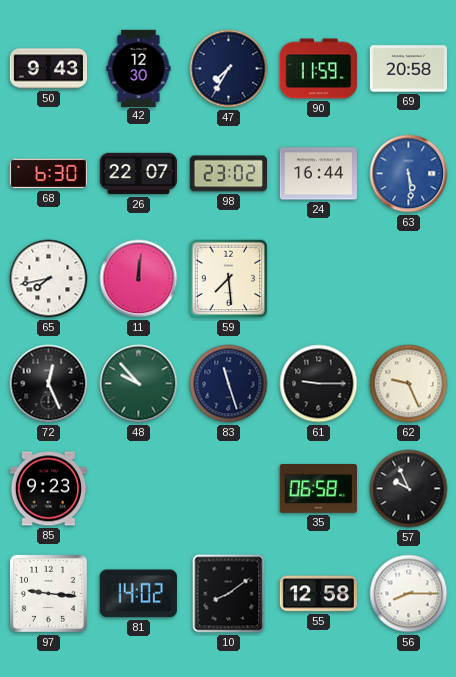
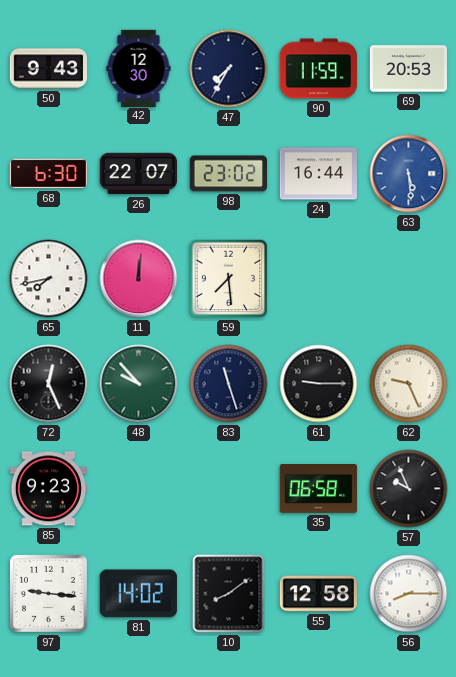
69: 20:58 -> 20:53
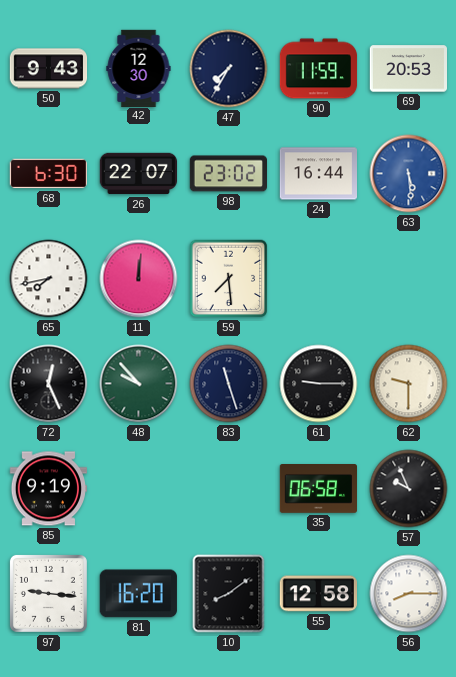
62: 9:26 -> 9:30
85: 9:23 -> 9:19
81: 14:02 -> 16:20
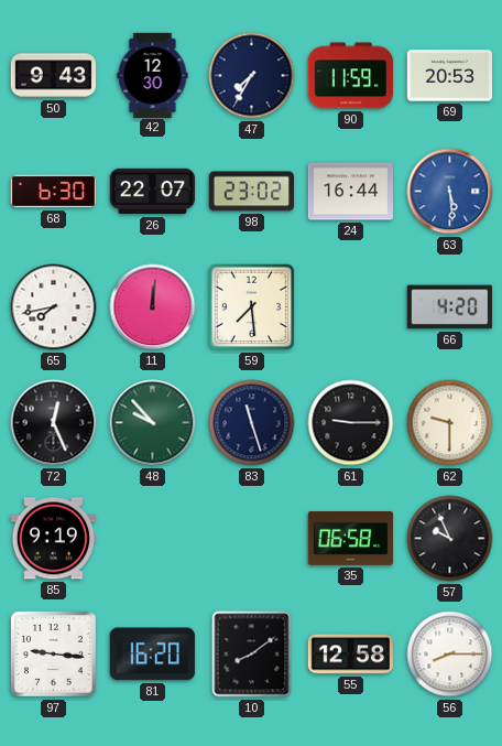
66: none -> 4:20
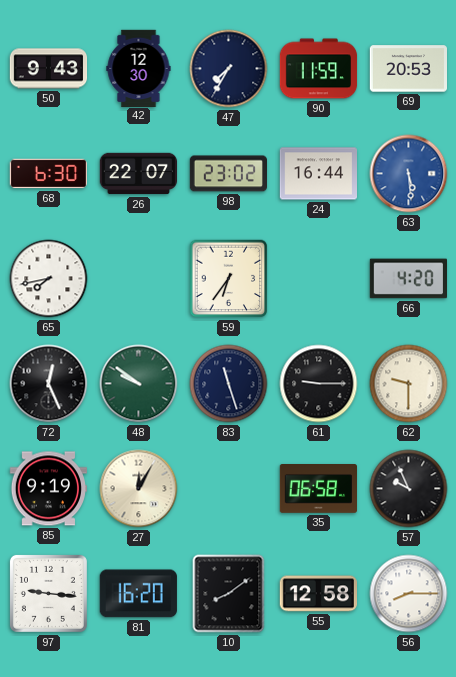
11: 12:01 -> none
59: 7:29 -> 6:36
48: 9:53 -> 9:51
27: none -> 12:05
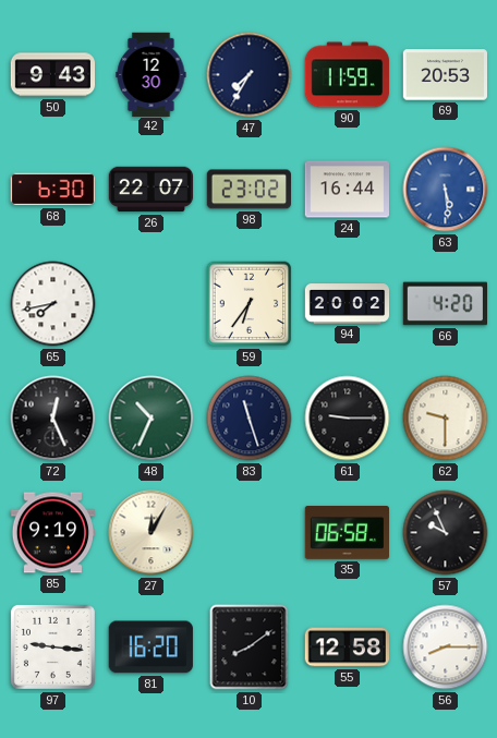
94: none -> 20:02
48: 9:51 -> 10:34
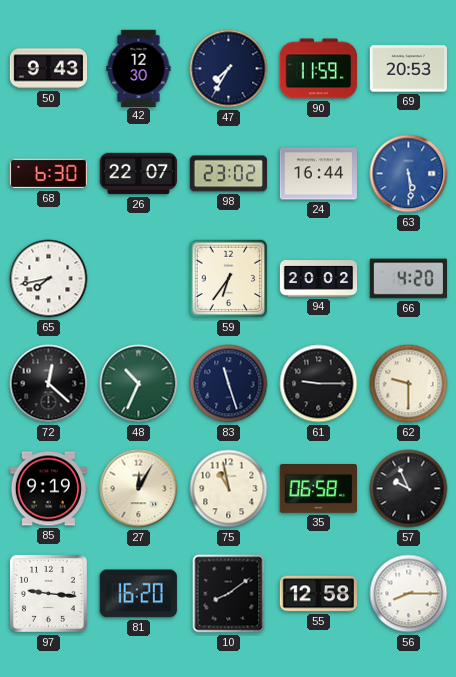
72: 12:26 -> 12:22
75: none -> 10:58
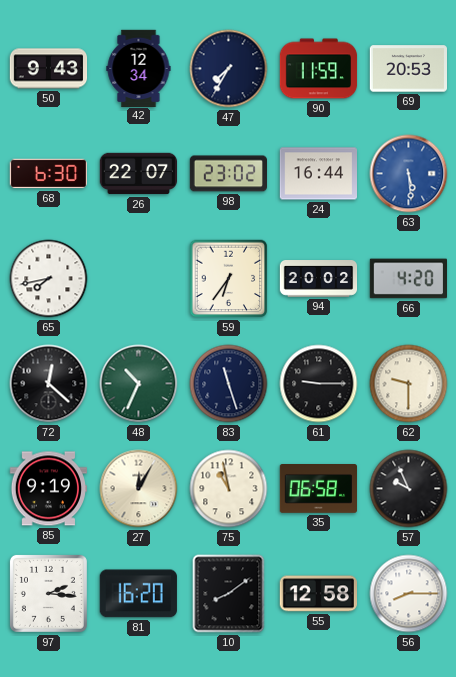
42: 12:30 -> 12:34
97: 9:16 -> 2:16
